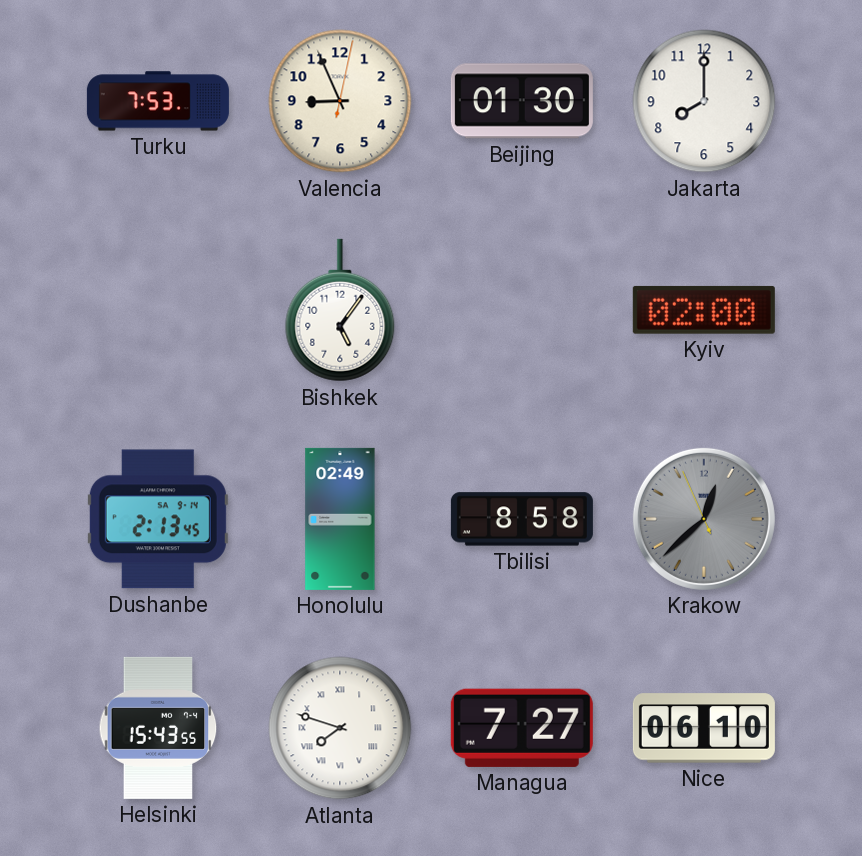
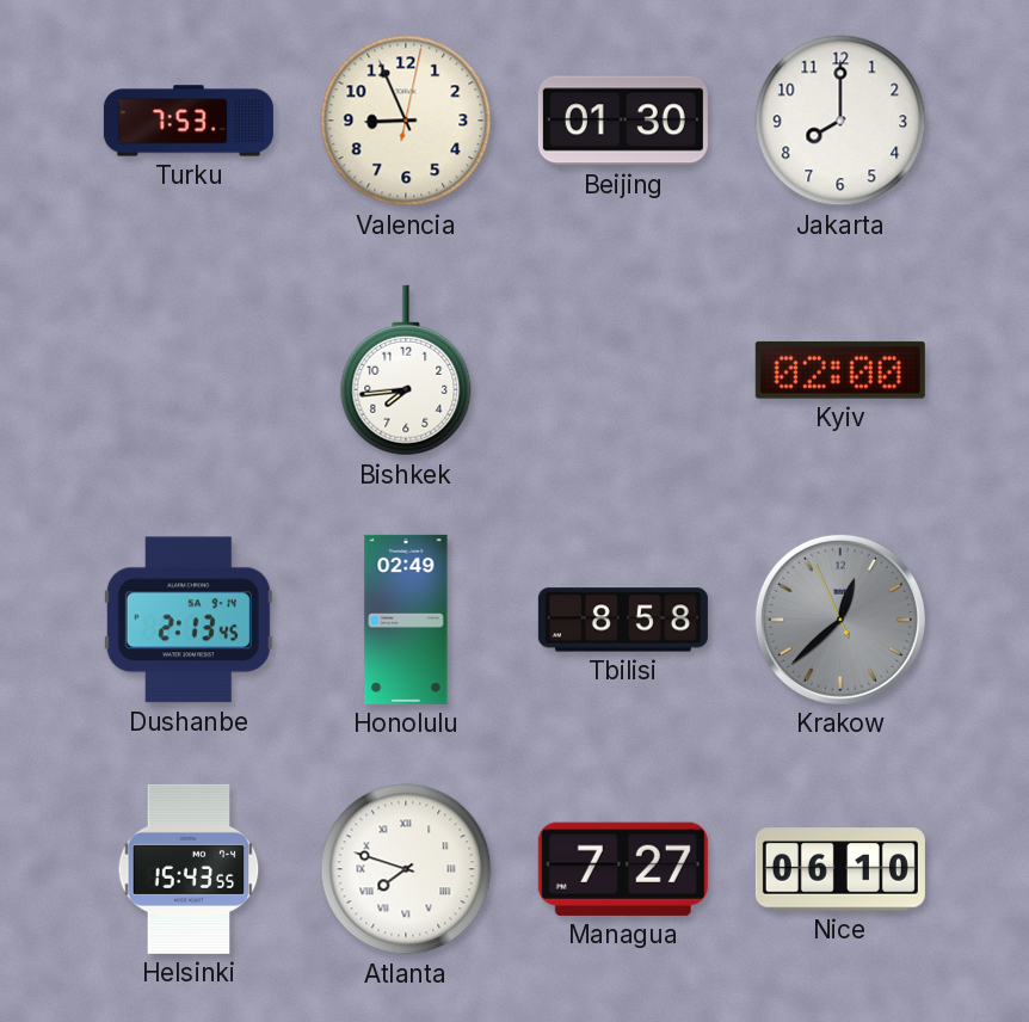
Bishkek: 5:06 -> 7:44
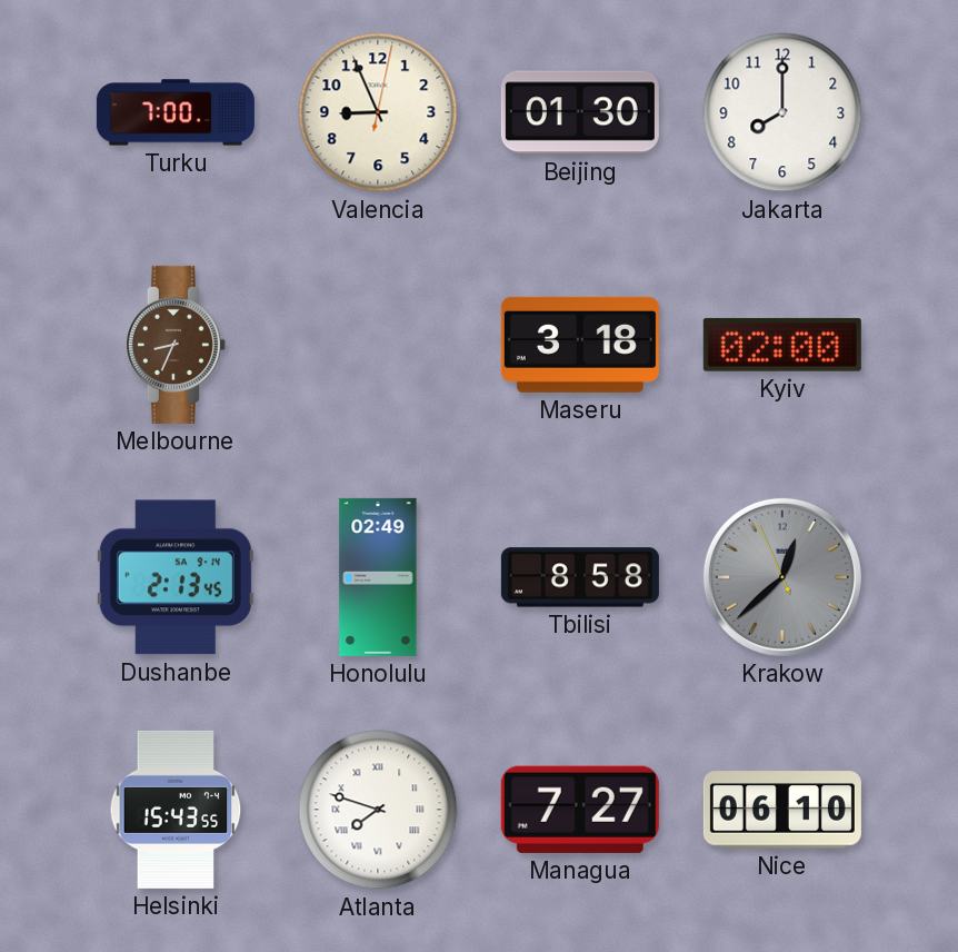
Turku: 7:53 -> 7:00
Melbourne: none -> 8:34
Bishkek: 7:44 -> none
Maseru: none -> 3:18
